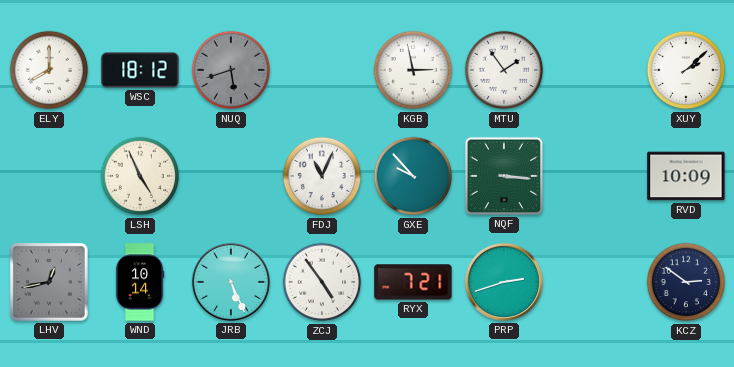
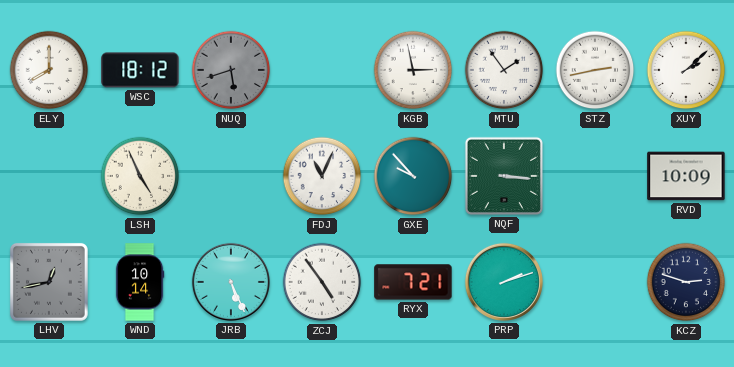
STZ: none -> 2:43
PRP: 2:42 -> 2:12
KCZ: 2:51 -> 2:48
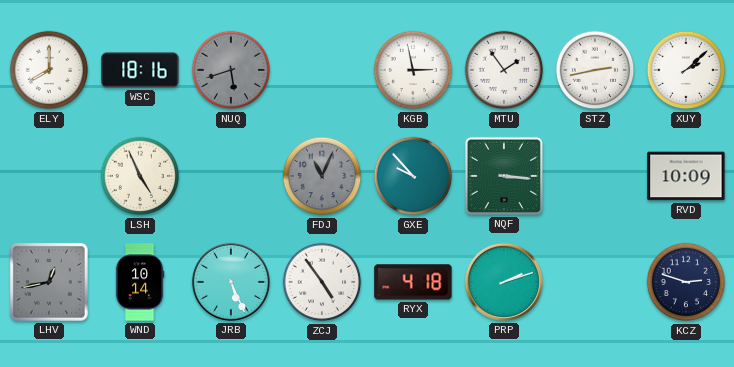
WSC: 18:12 -> 18:16
FDJ dial: white -> grey
RYX: 7:21 -> 4:18
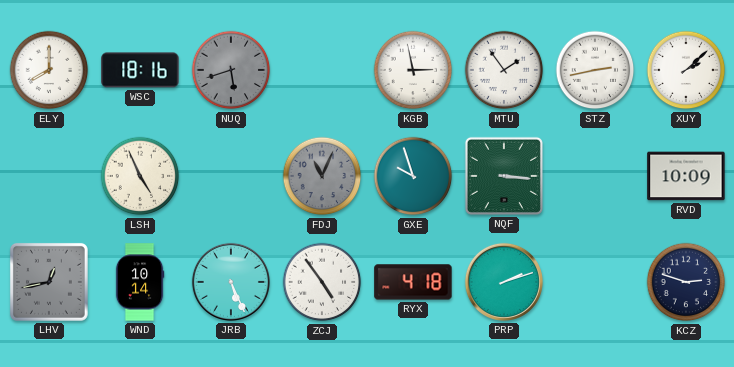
GXE: 9:53 -> 9:57
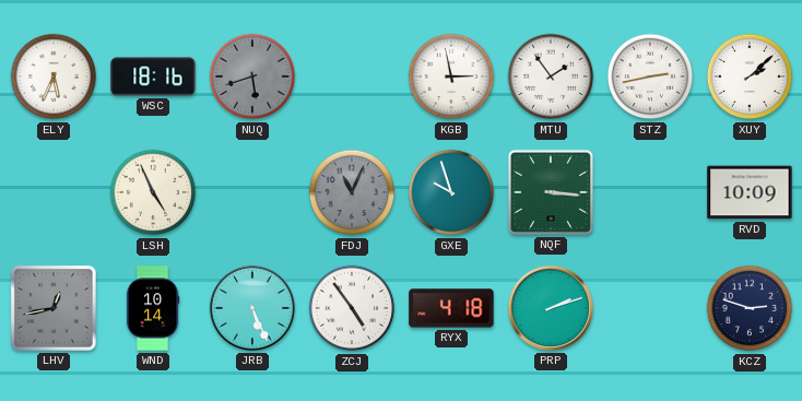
ELY: 8:00 -> 5:34
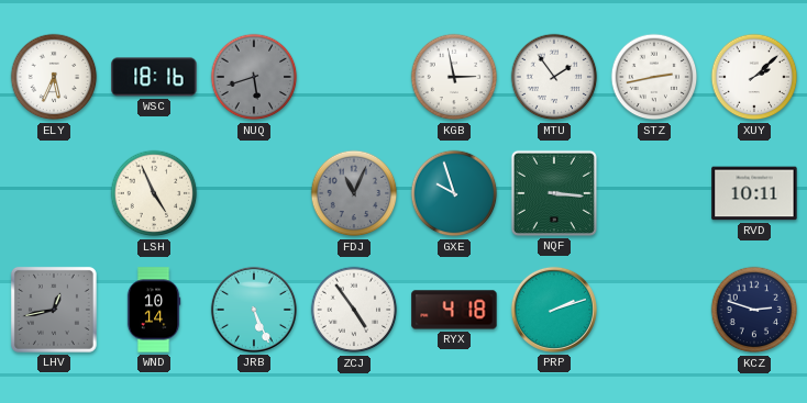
RVD: 10:09 -> 10:11
